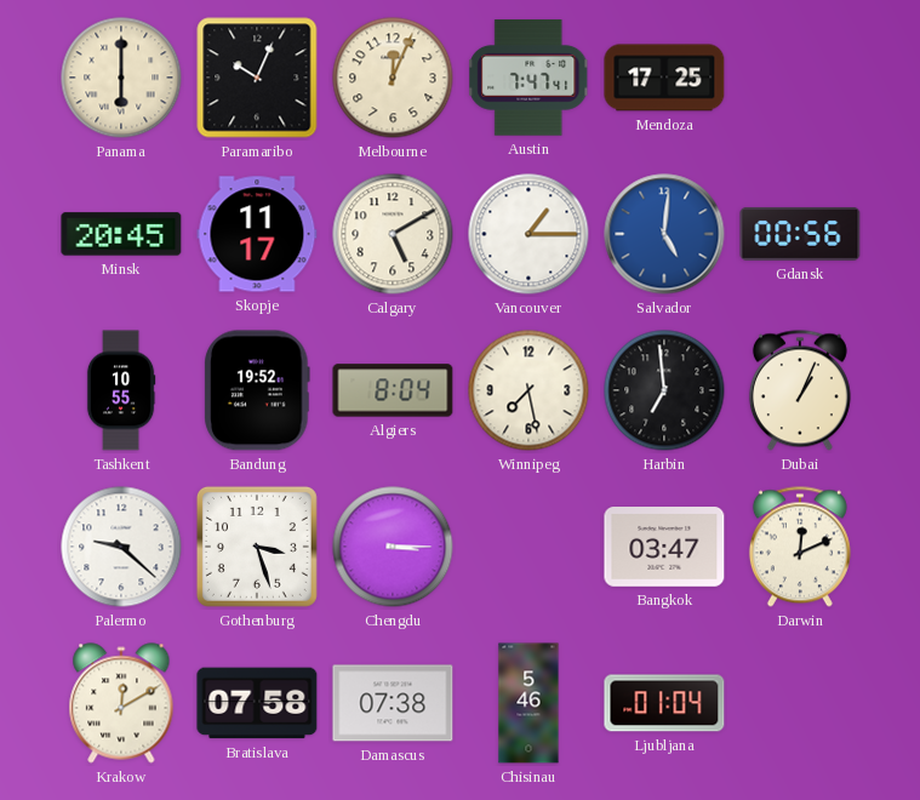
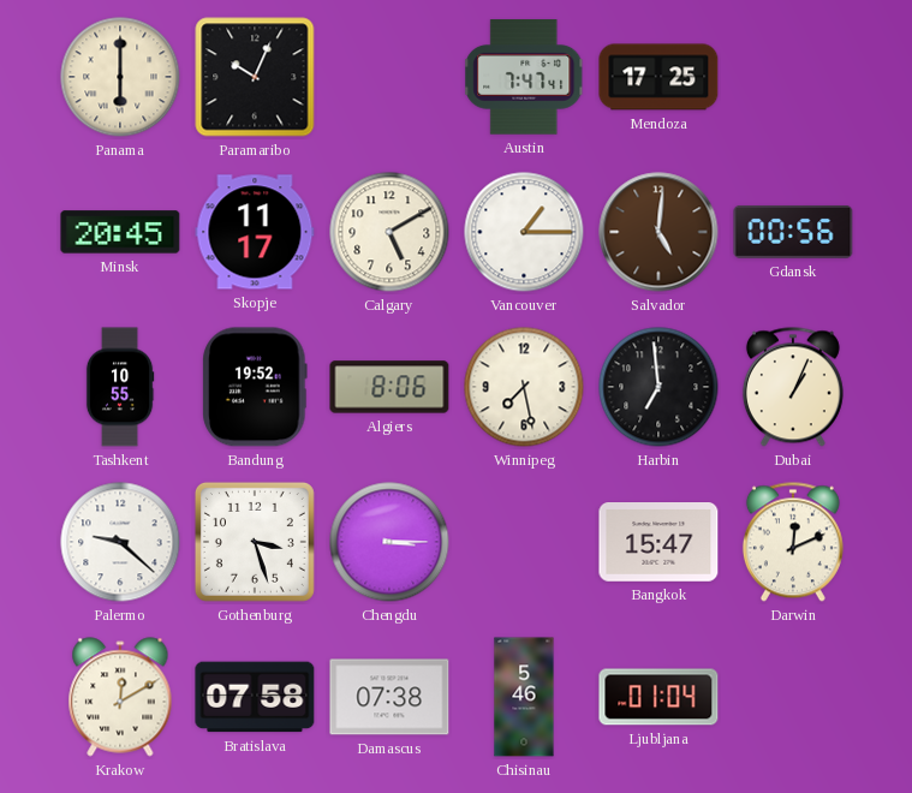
Melbourne: 12:04 -> none
Salvador dial: blue -> brown
Algiers: 8:04 -> 8:06
Bangkok: 03:47 -> 15:47
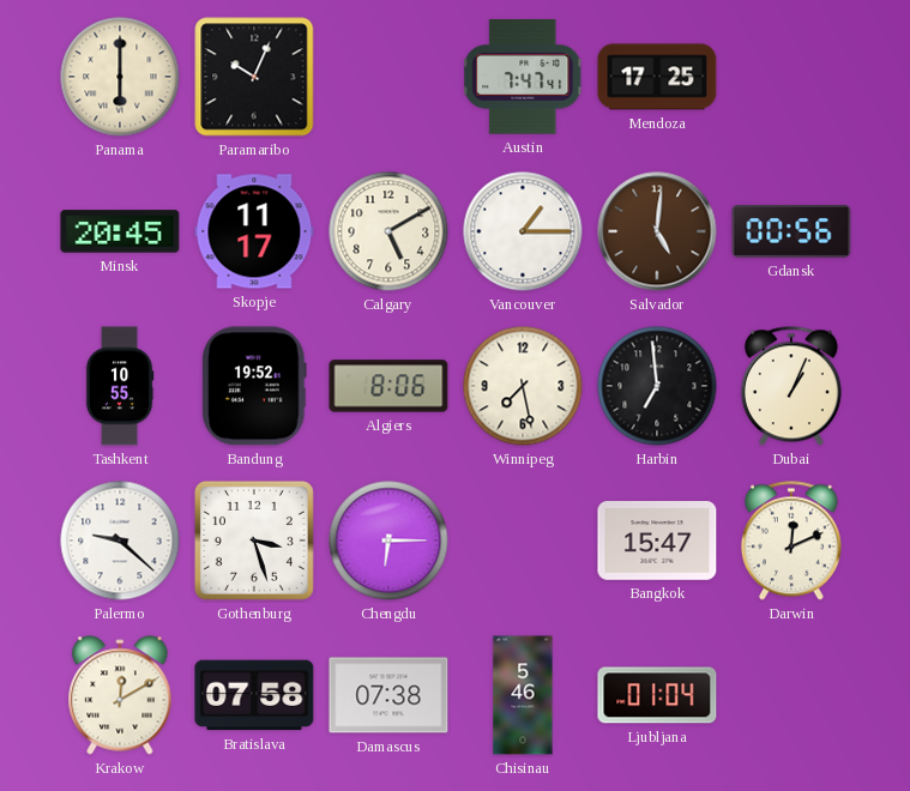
Chengdu: 3:15 -> 6:15
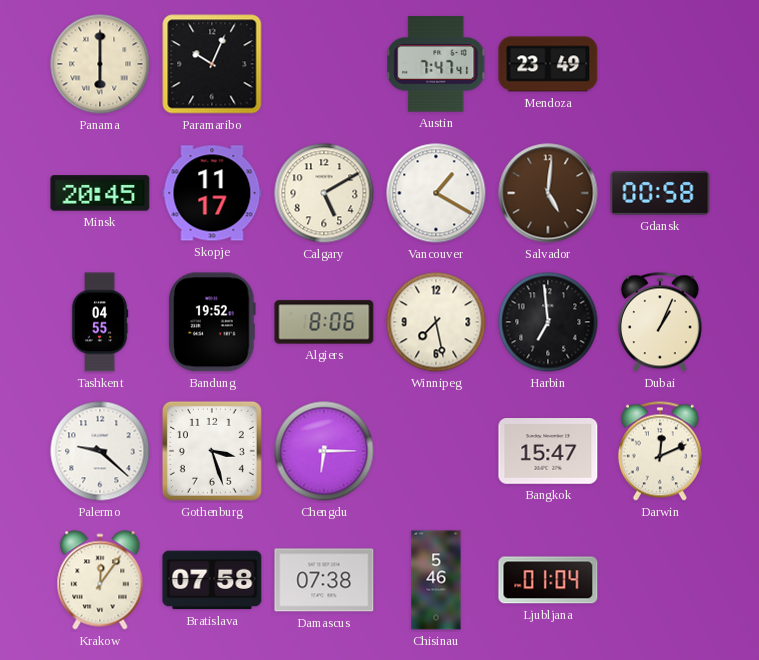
Mendoza: 17:25 -> 23:49
Vancouver: 1:15 -> 1:20
Gdansk: 00:56 -> 00:58
Tashkent: 10:55 -> 04:55
Krakow: 12:10 -> 12:06
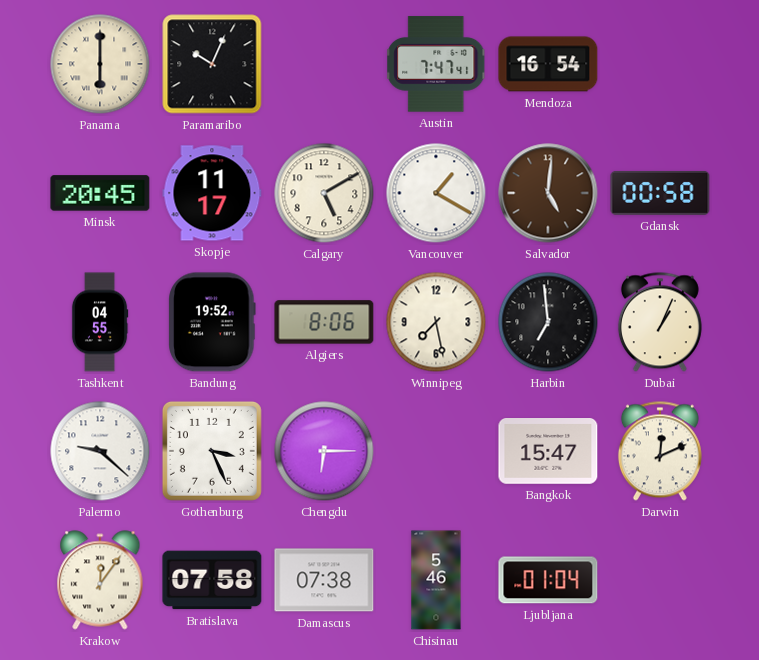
Mendoza: 23:49 -> 16:54
Gothenburg: 3:27 -> 3:26
